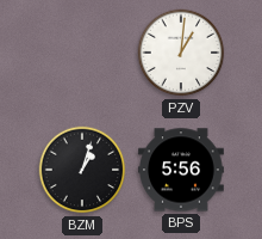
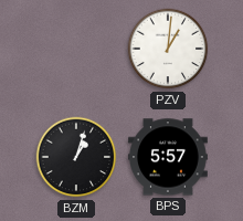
BPS: 5:56 -> 5:57
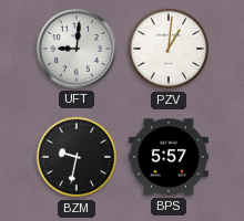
UFT: none -> 9:01
BZM: 1:03 -> 9:32
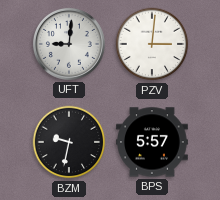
PZV: 1:01 -> 3:01
